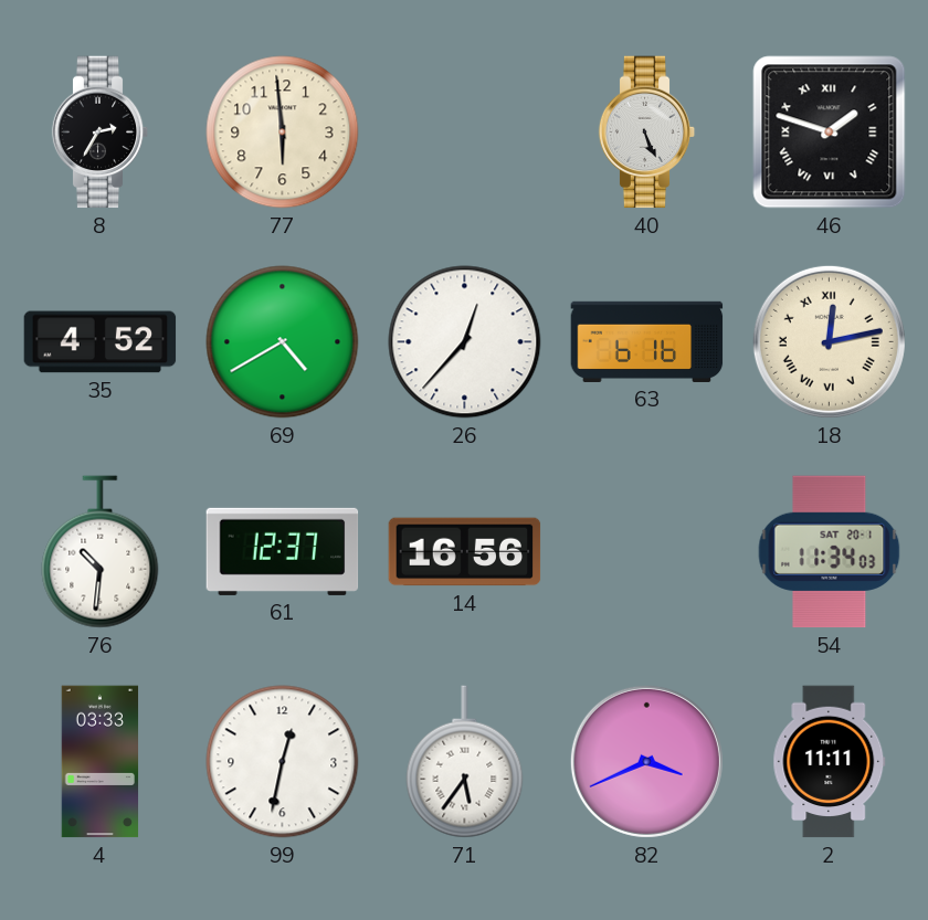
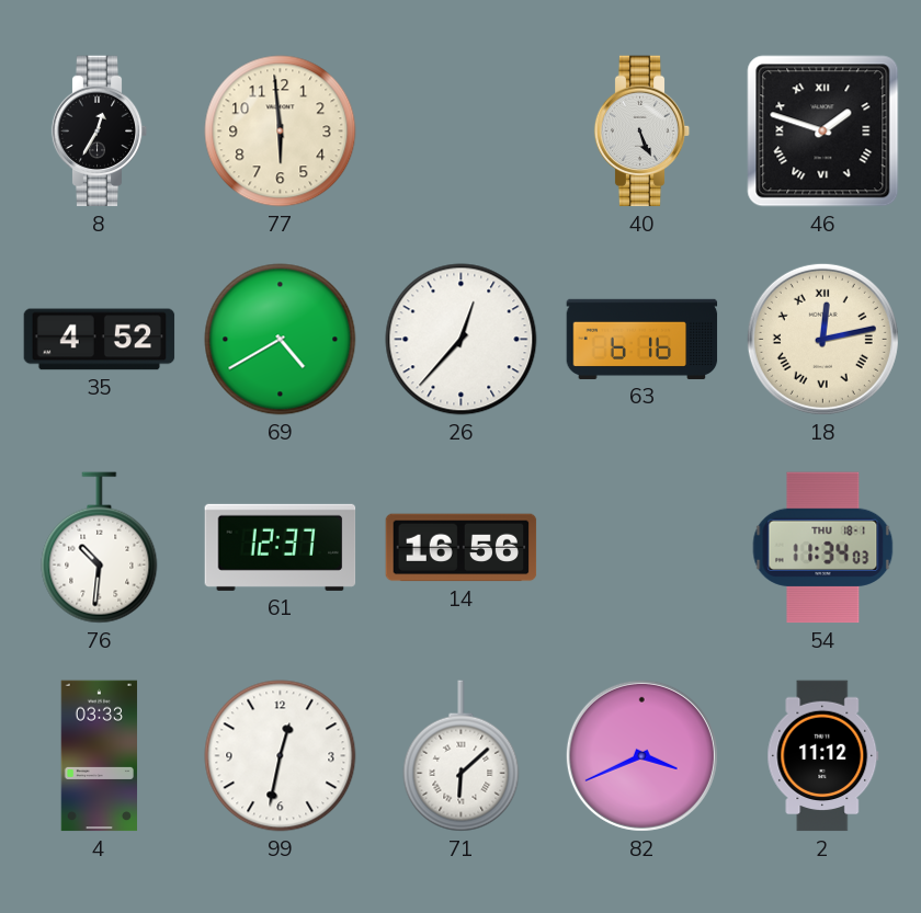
8: 2:35 -> 12:35
54 date: SAT 20-1 -> THU 18-1
71: 5:36 -> 6:08
2: 11:11 -> 11:12
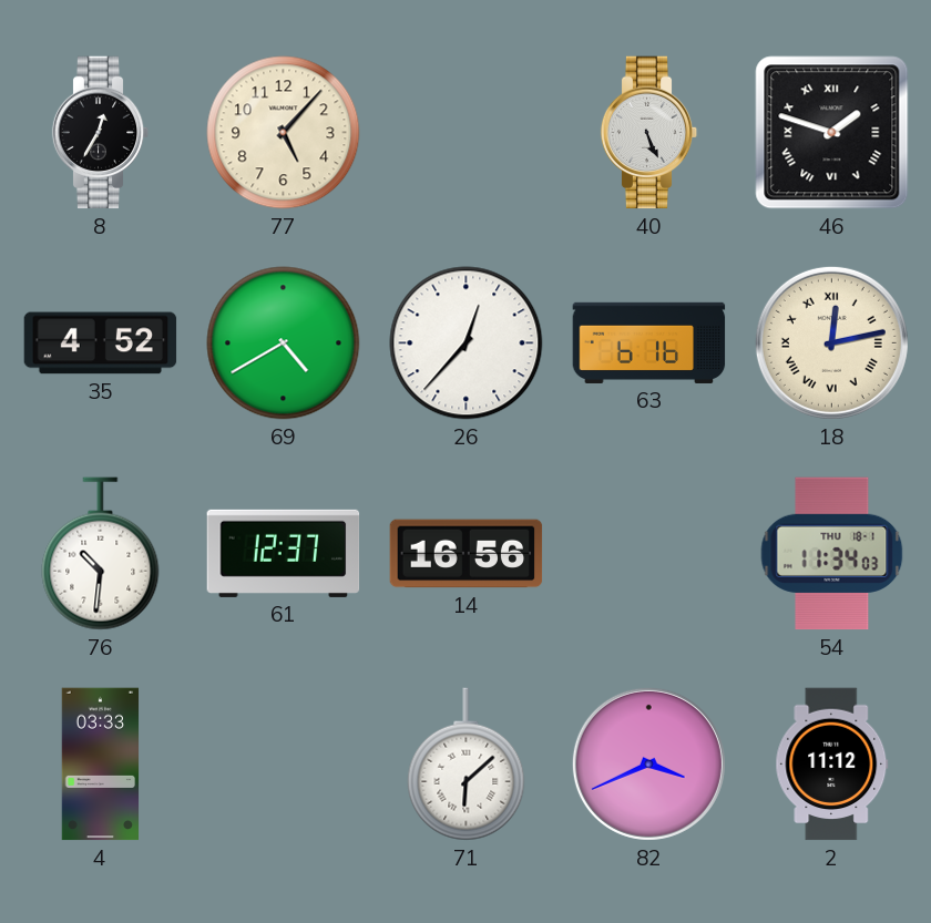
77: 5:59 -> 5:07
99: 12:32 -> none
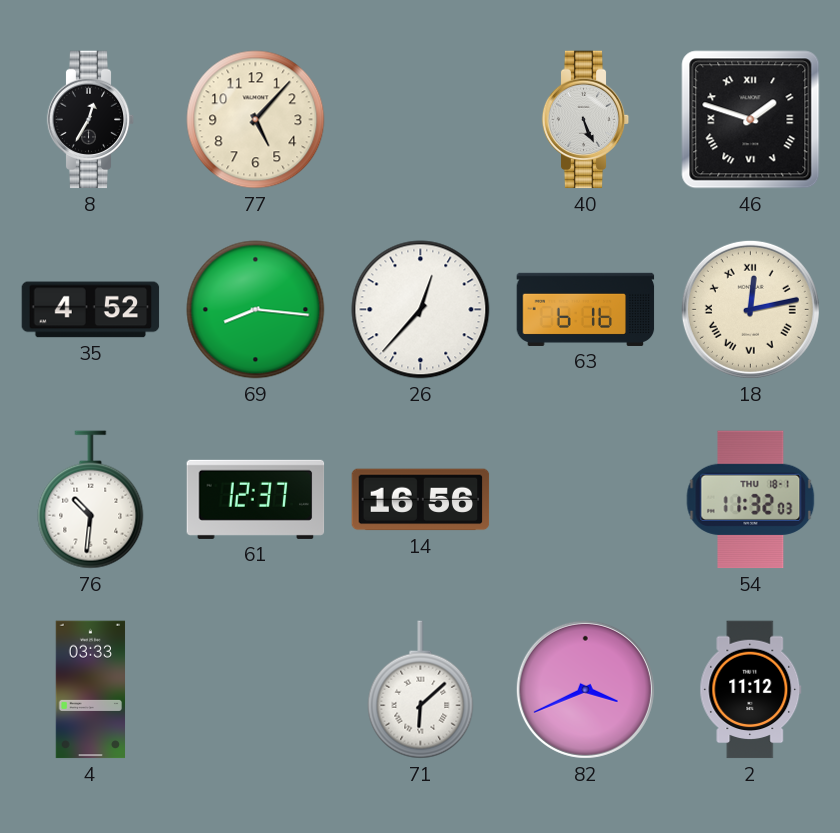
69: 4:40 -> 8:16
54: 11:34 -> 11:32
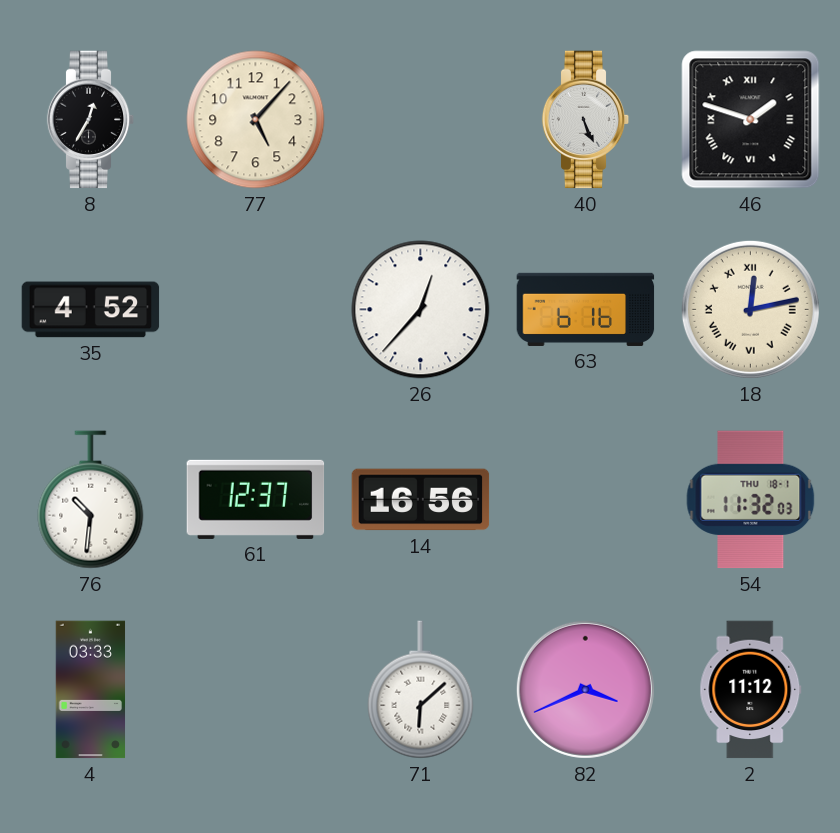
69: 8:16 -> none
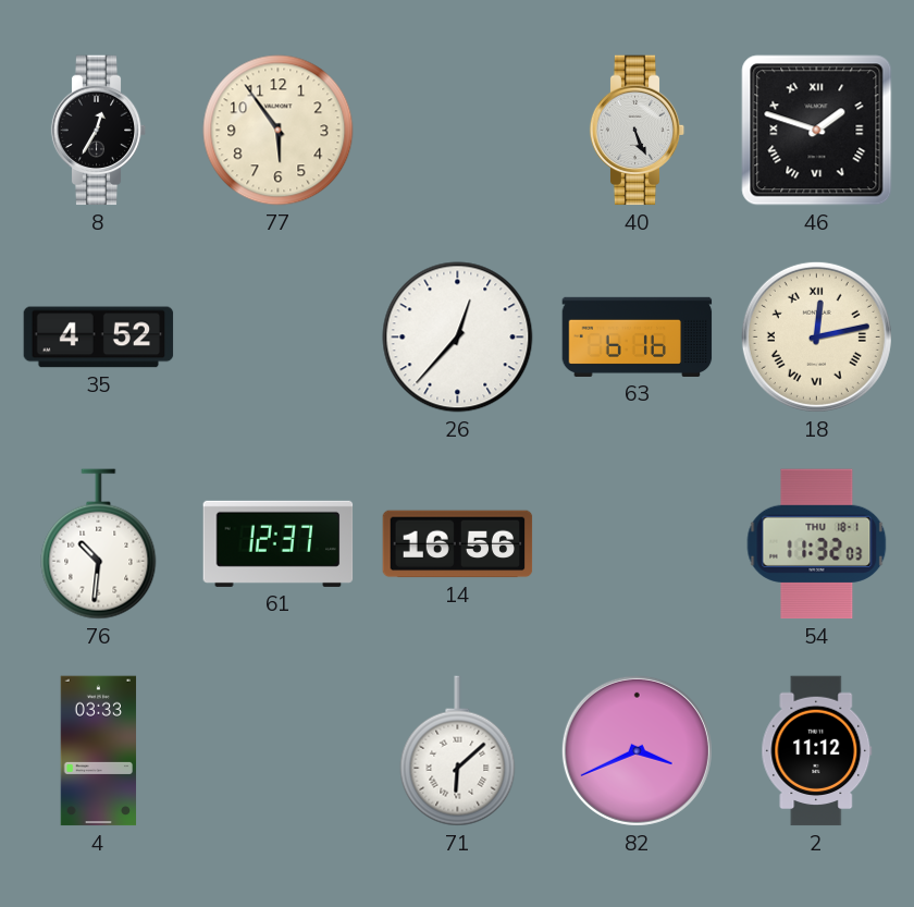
77: 5:07 -> 5:54
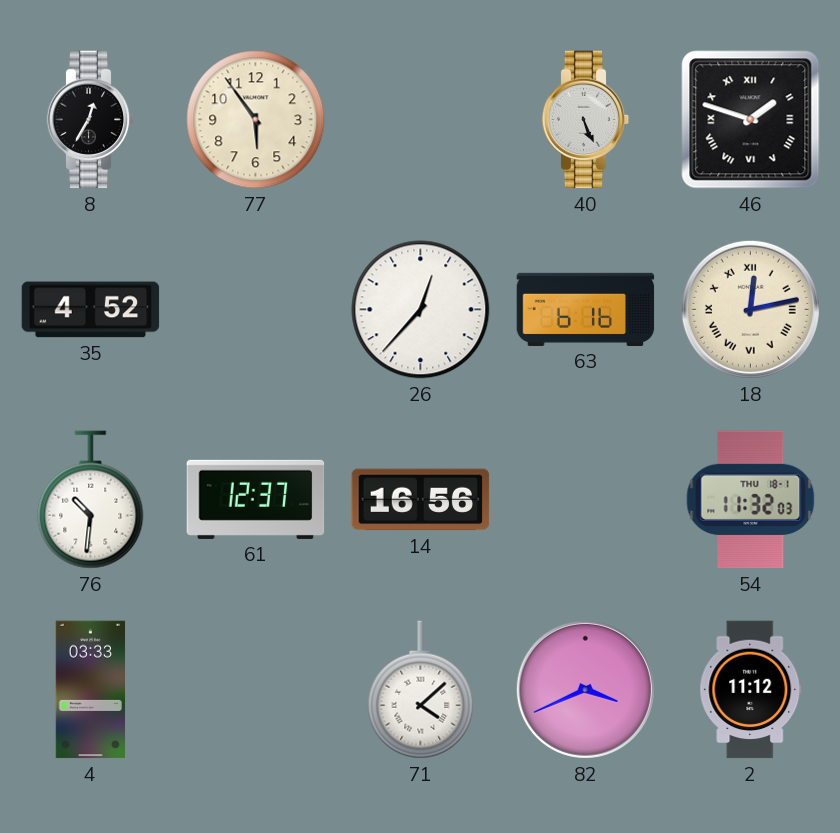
71: 6:08 -> 4:08
